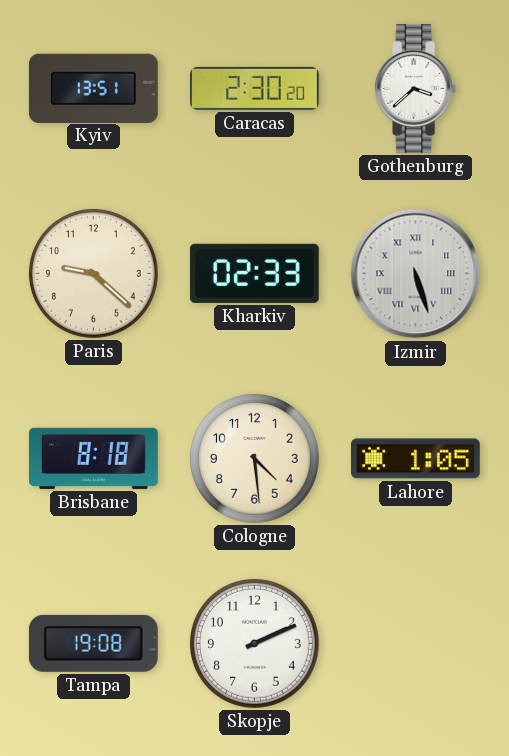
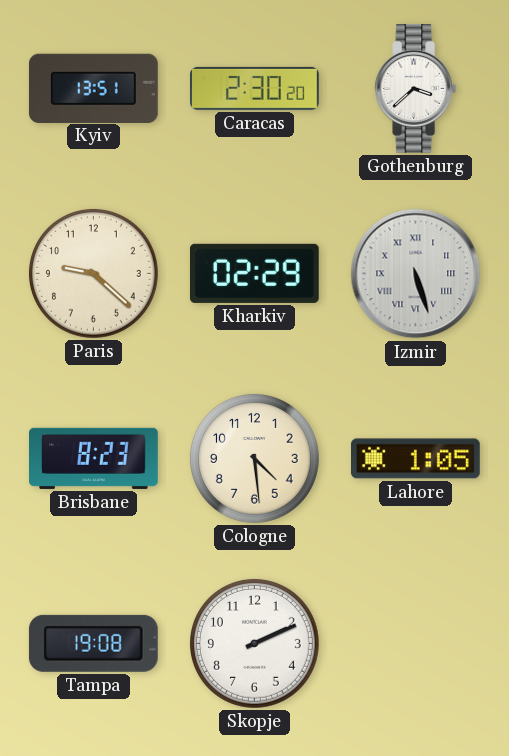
Kharkiv: 02:33 -> 02:29
Brisbane: 8:18 -> 8:23
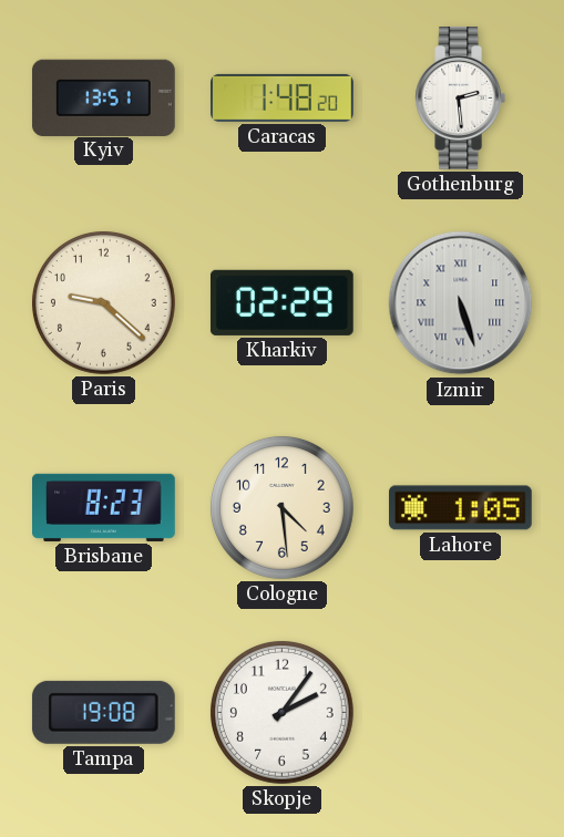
Caracas: 2:30 -> 1:48
Gothenburg: 3:38 -> 2:29
Skopje: 2:11 -> 2:06
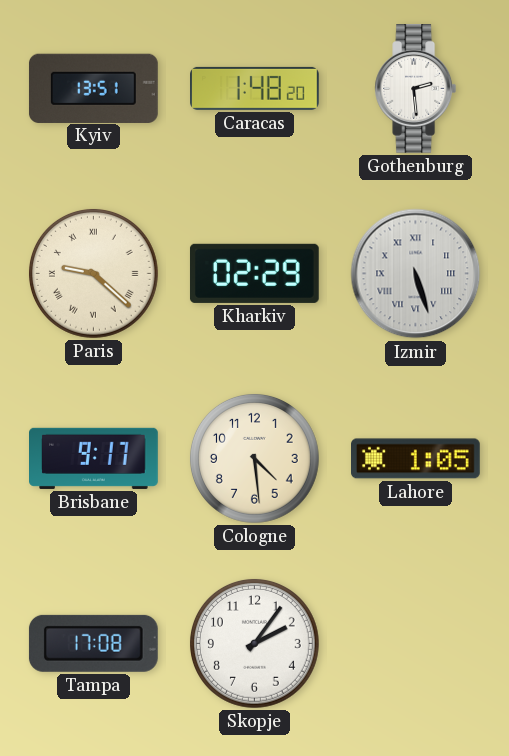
Paris numerals: Arabic -> Roman
Brisbane: 8:23 -> 9:17
Tampa: 19:08 -> 17:08
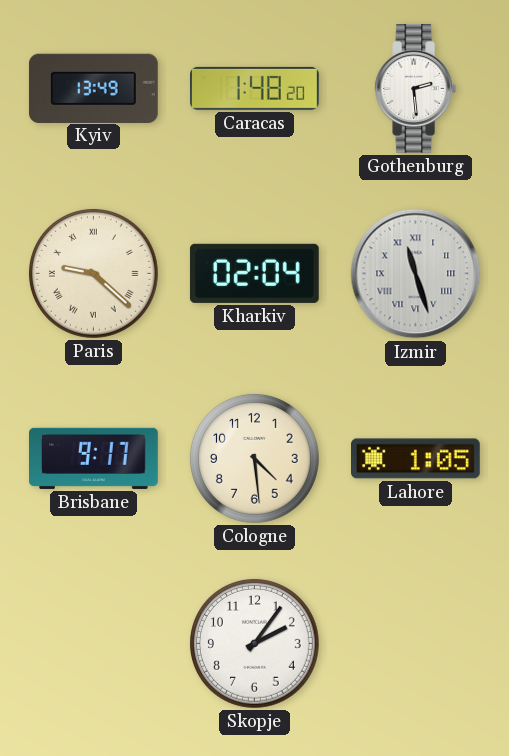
Kyiv: 13:51 -> 13:49
Kharkiv: 02:29 -> 02:04
Izmir: 5:27 -> 11:27
Tampa: 17:08 -> none
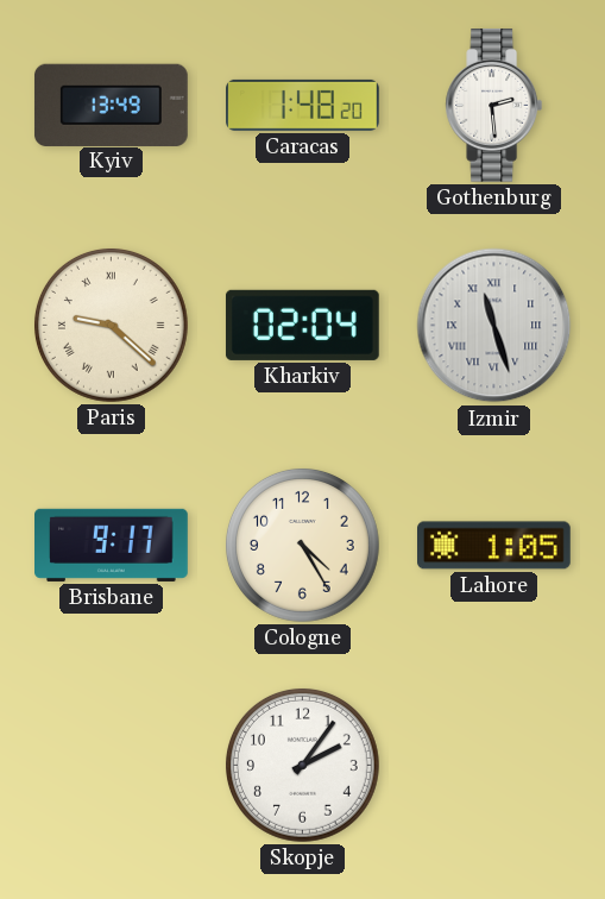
Cologne: 4:29 -> 4:25
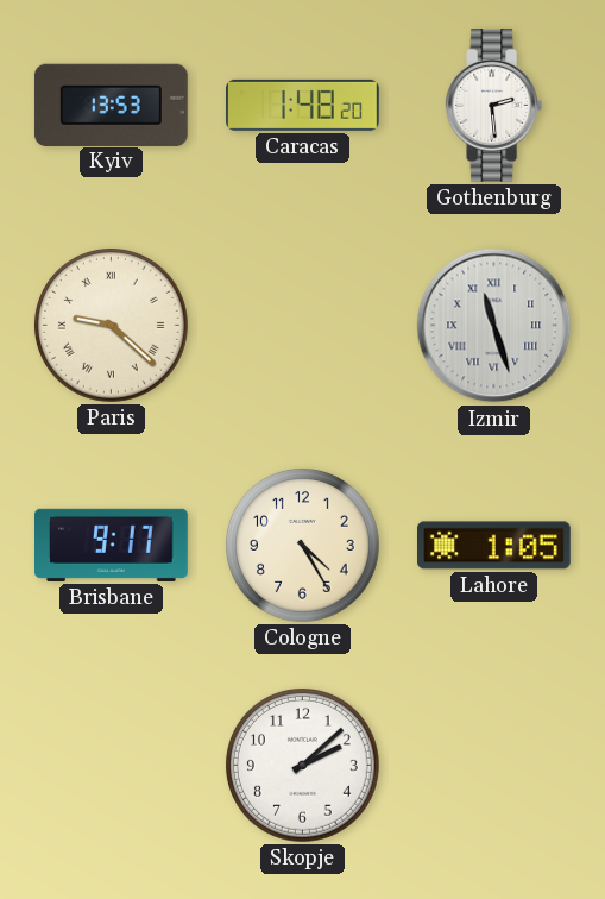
Kyiv: 13:49 -> 13:53
Kharkiv: 02:04 -> none
Skopje: 2:06 -> 2:08
